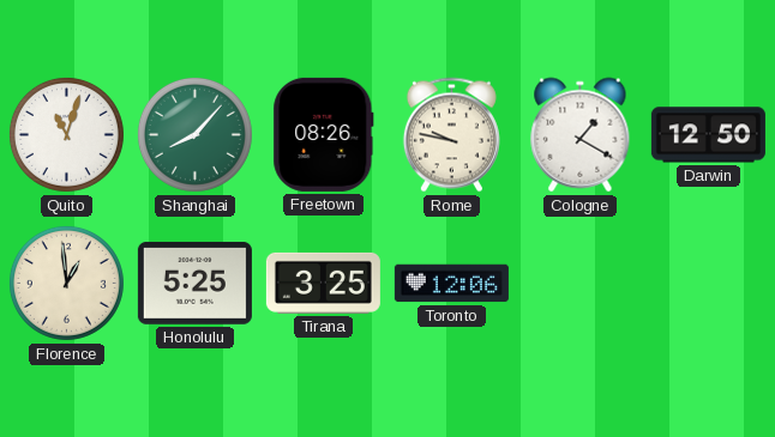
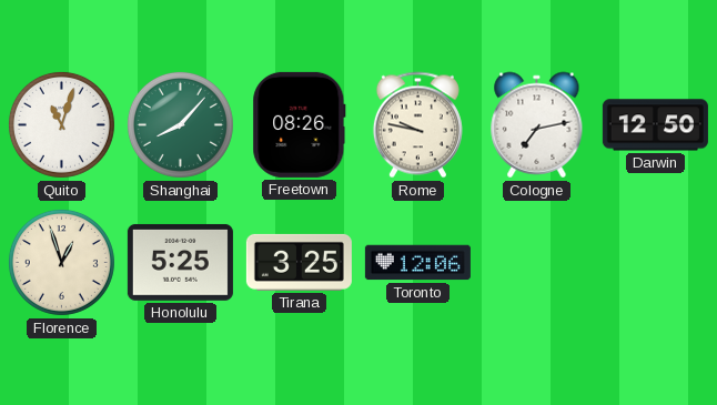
Cologne: 1:20 -> 7:13
Florence: 12:59 -> 12:57
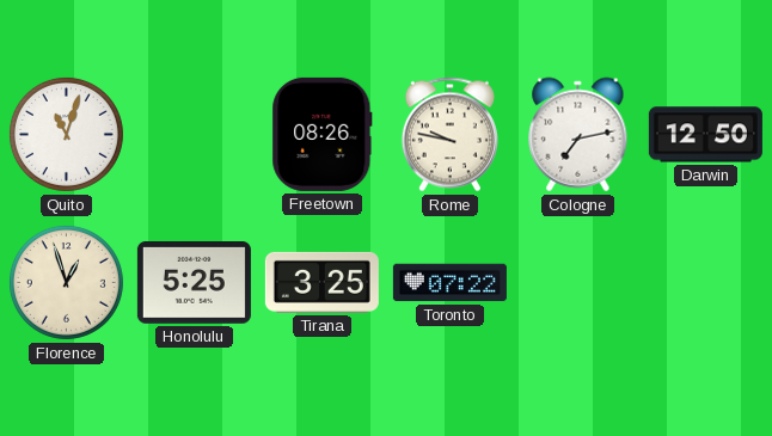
Shanghai: 8:07 -> none
Toronto: 12:06 -> 07:22
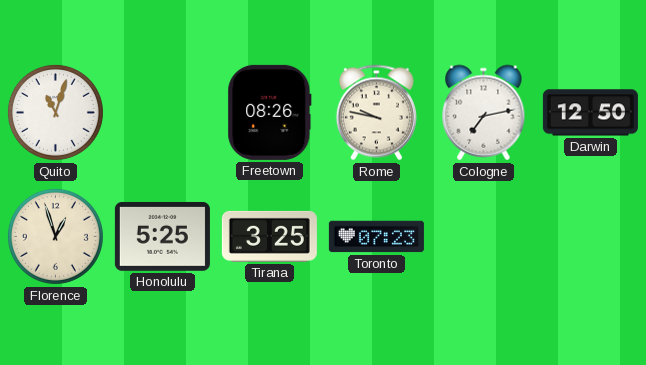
Toronto: 07:22 -> 07:23
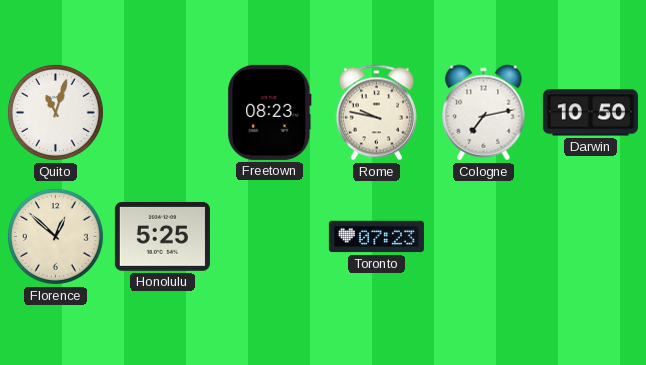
Freetown: 08:26 -> 08:23
Darwin: 12:50 -> 10:50
Florence: 12:57 -> 12:52
Tirana: 3:25 -> none
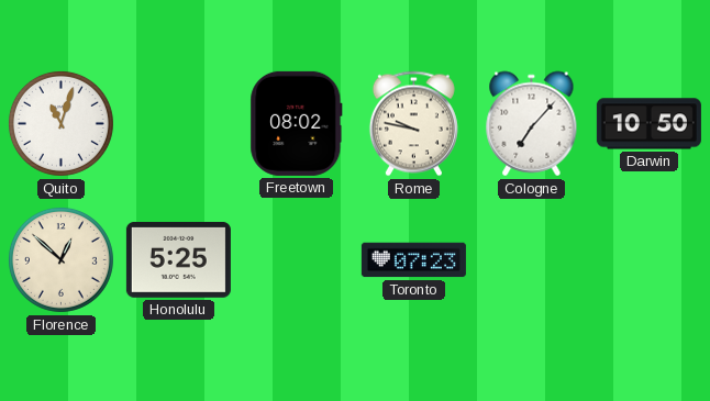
Freetown: 08:23 -> 08:02
Cologne: 7:13 -> 7:07
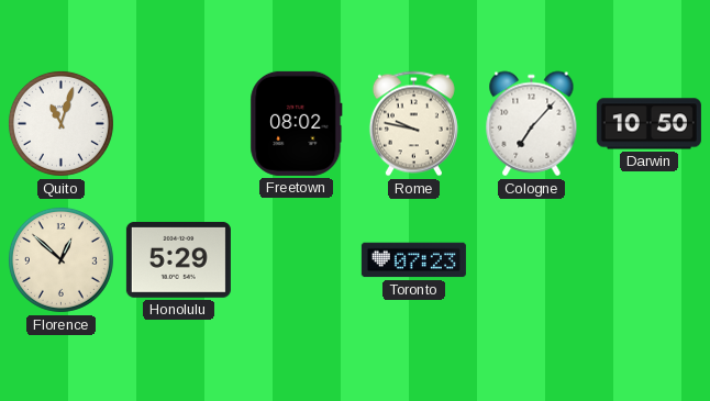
Honolulu: 5:25 -> 5:29
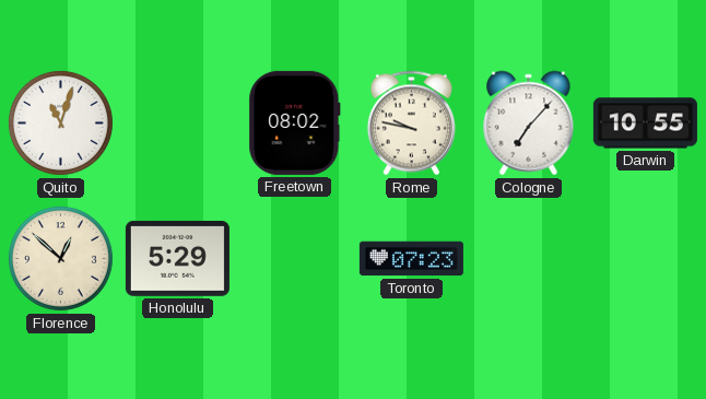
Darwin: 10:50 -> 10:55
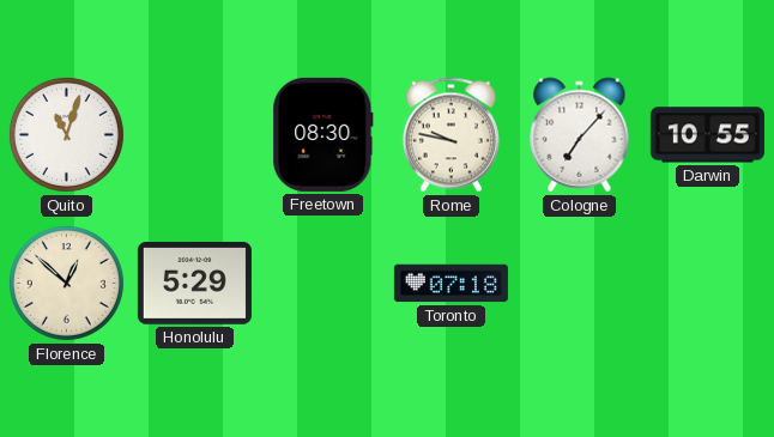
Freetown: 08:02 -> 08:30
Toronto: 07:23 -> 07:18
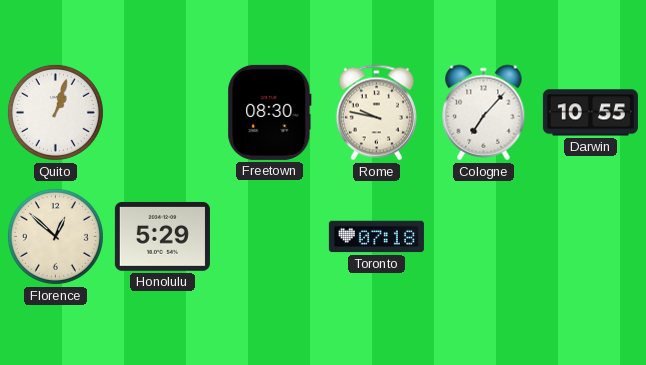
Quito: 11:03 -> 1:03
